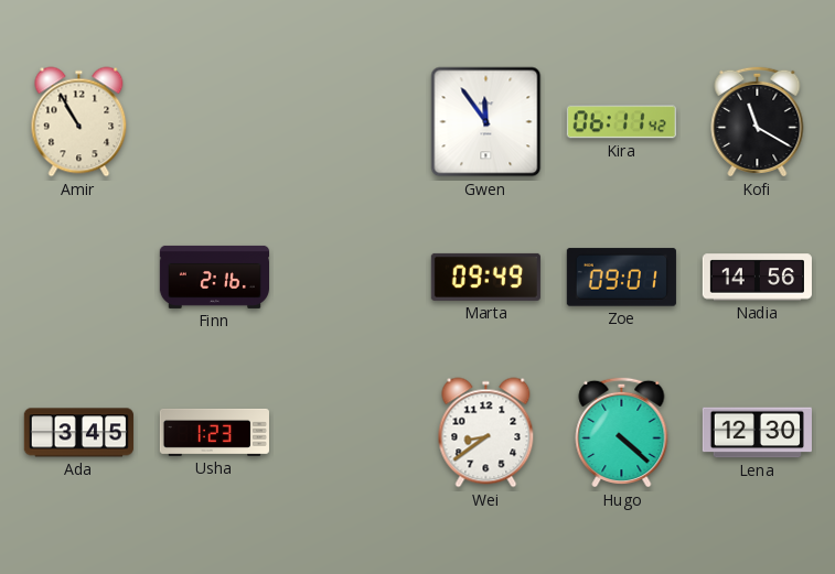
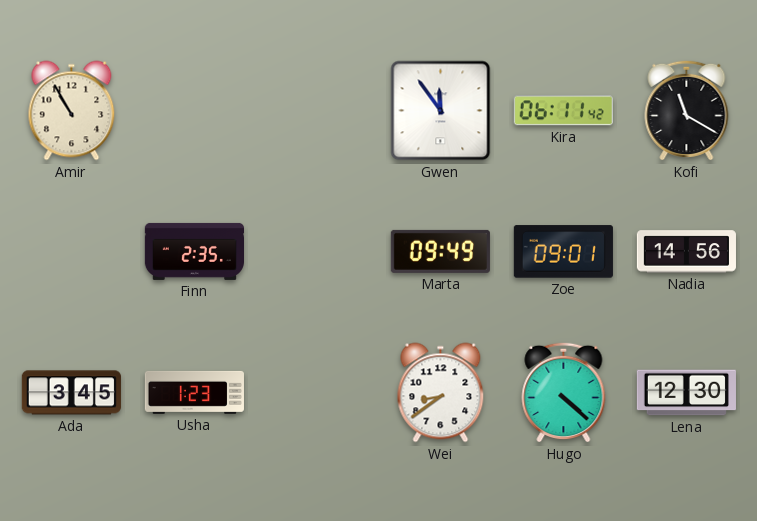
Finn: 2:16 -> 2:35
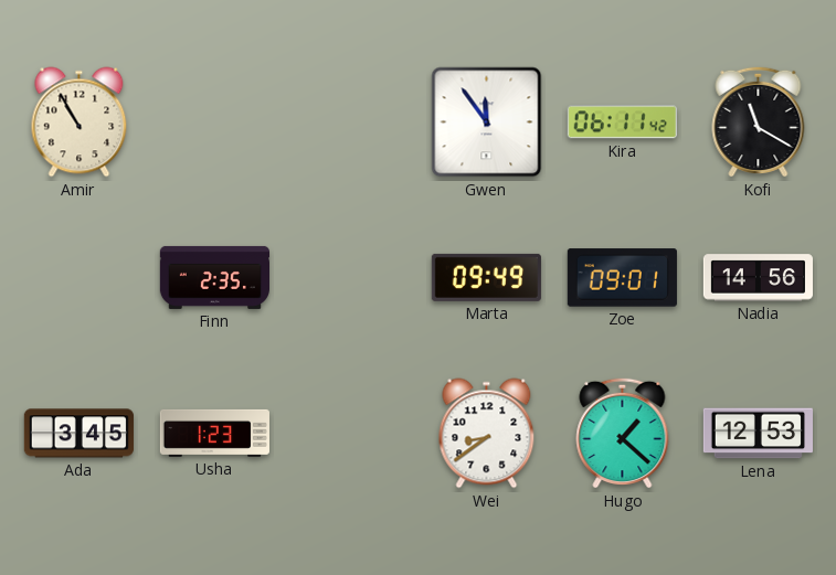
Hugo: 4:22 -> 1:22
Lena: 12:30 -> 12:53
